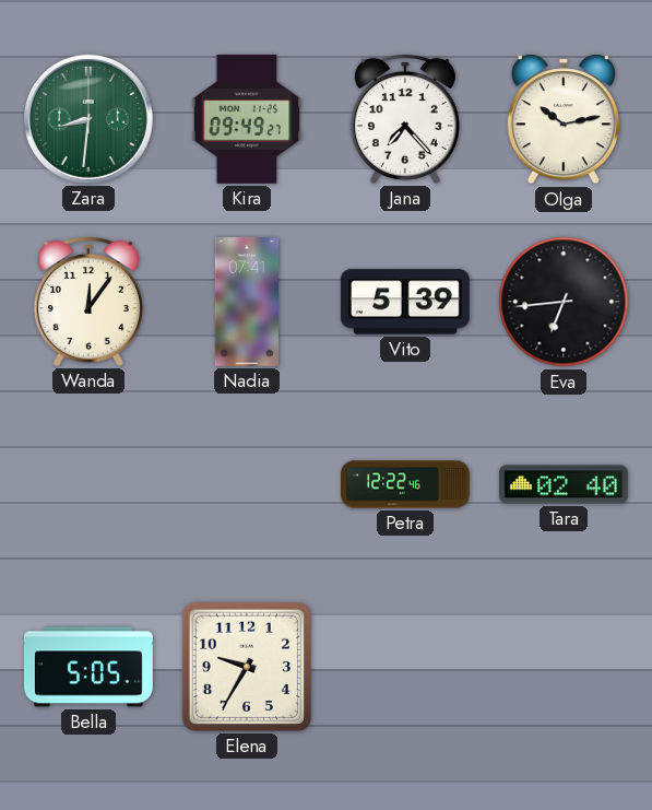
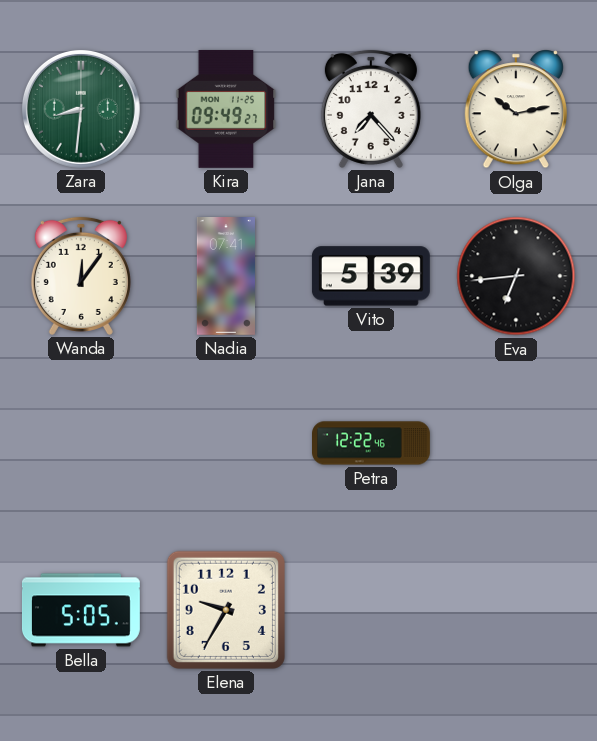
Tara: 02:40 -> none
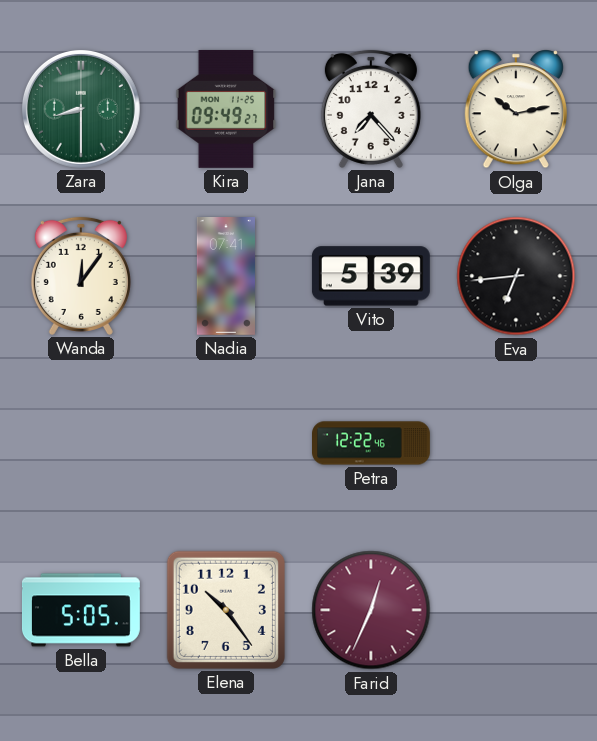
Zara: 8:31 -> 8:30
Elena: 9:35 -> 10:24
Farid: none -> 12:34
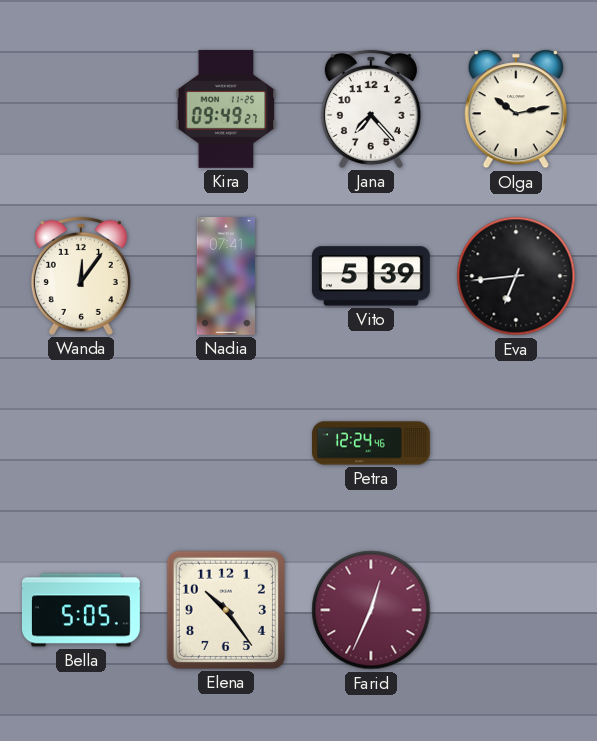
Zara: 8:30 -> none
Petra: 12:22 -> 12:24
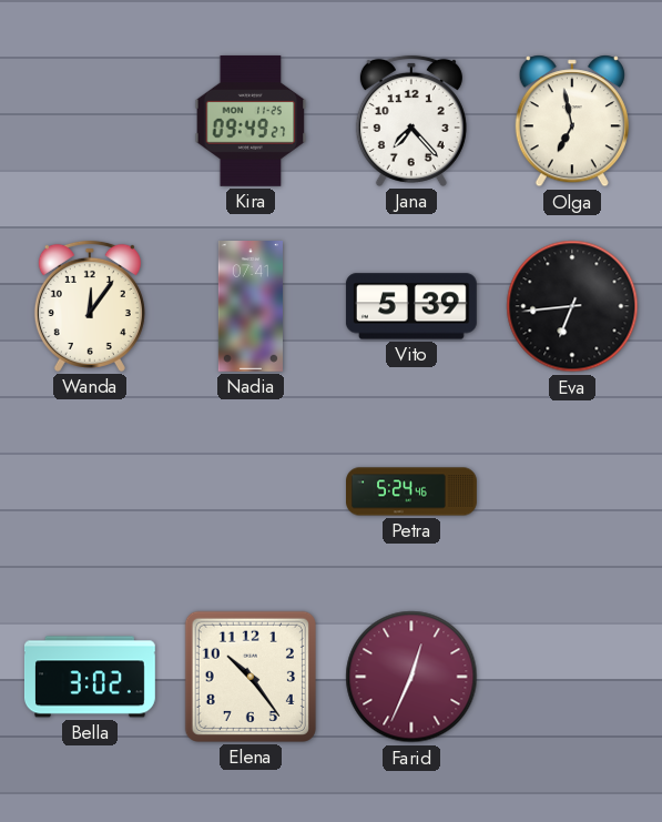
Olga: 10:13 -> 6:58
Petra: 12:24 -> 5:24
Bella: 5:05 -> 3:02
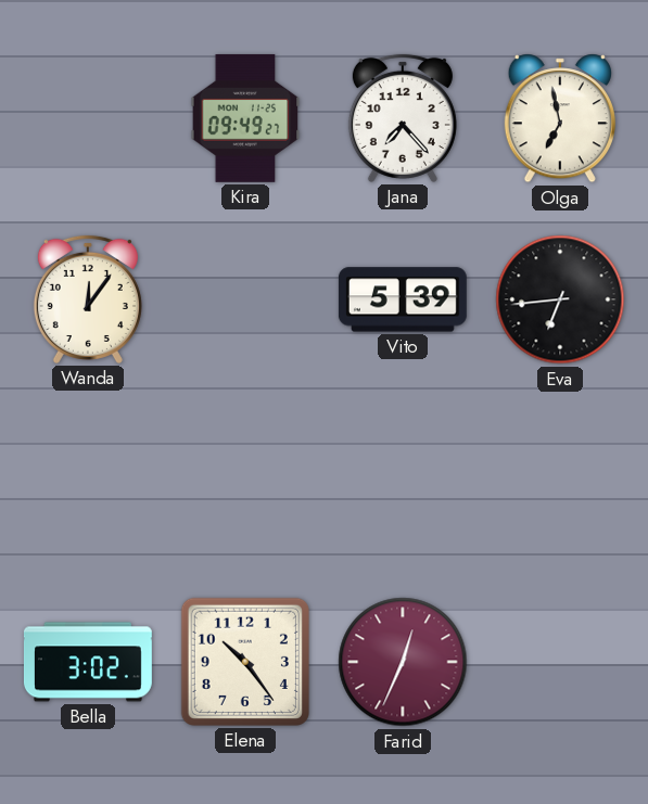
Nadia: 07:41 -> none
Petra: 5:24 -> none
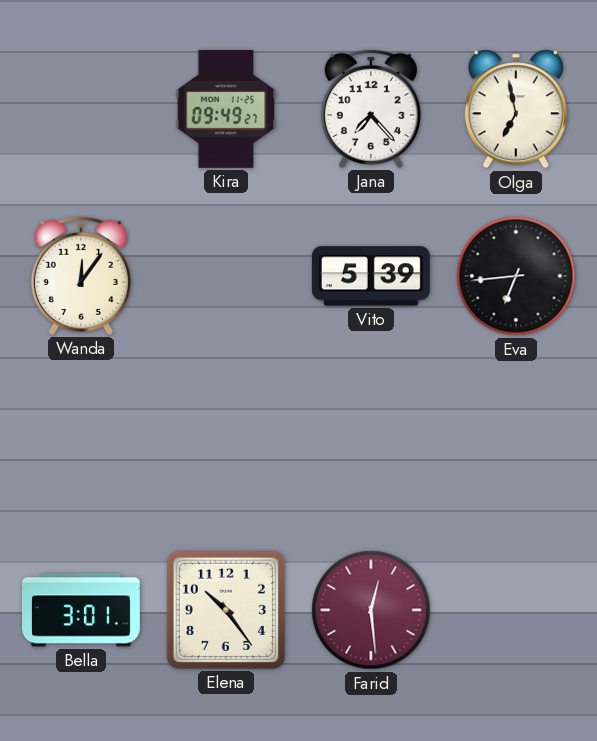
Bella: 3:02 -> 3:01
Farid: 12:34 -> 12:29
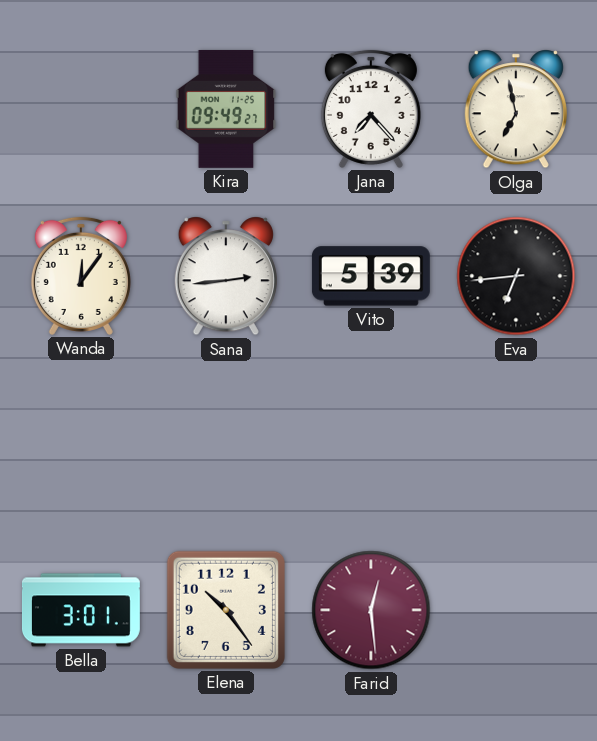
Sana: none -> 2:44
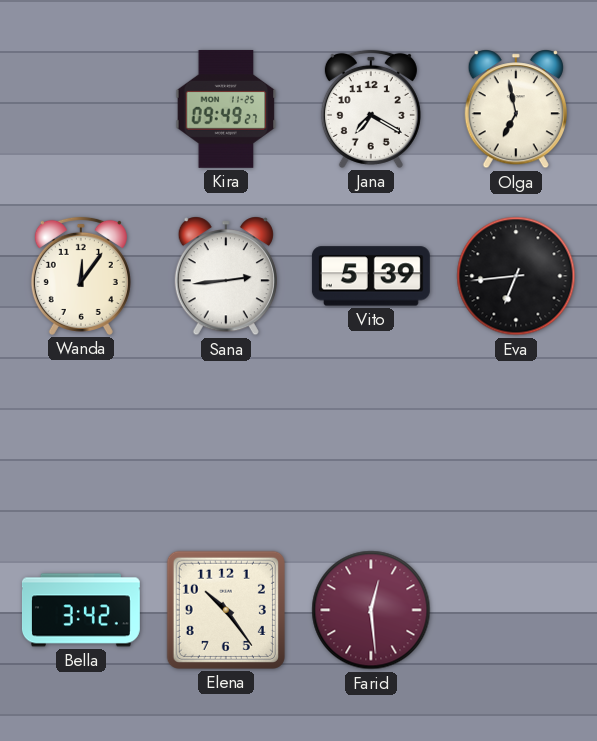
Jana: 7:23 -> 7:20
Bella: 3:01 -> 3:42
